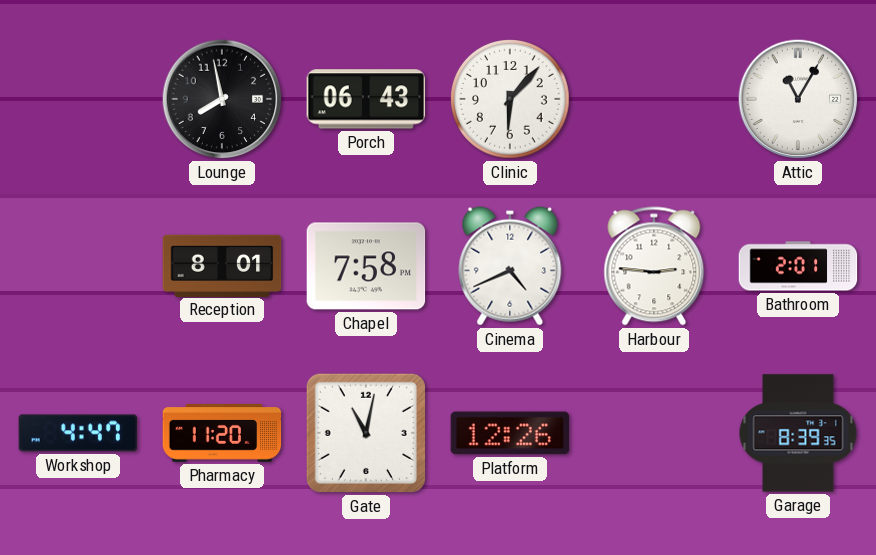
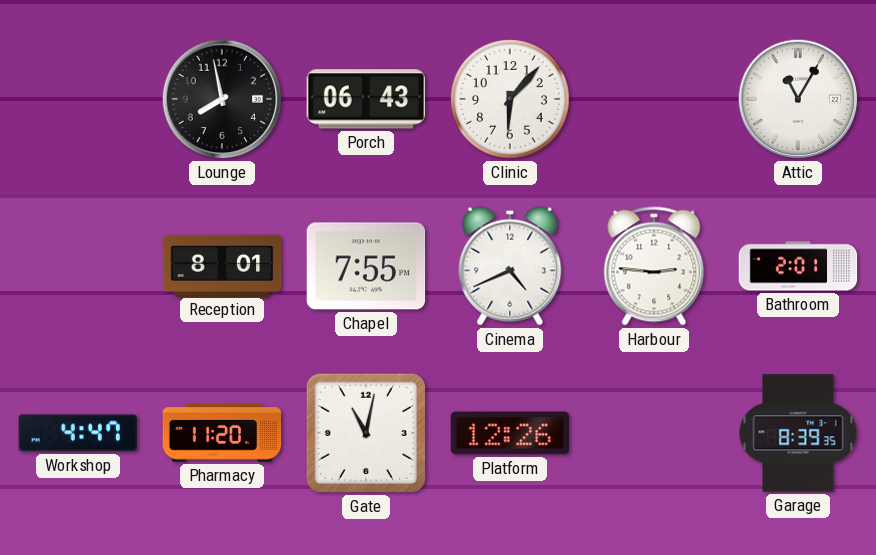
Chapel: 7:58 -> 7:55
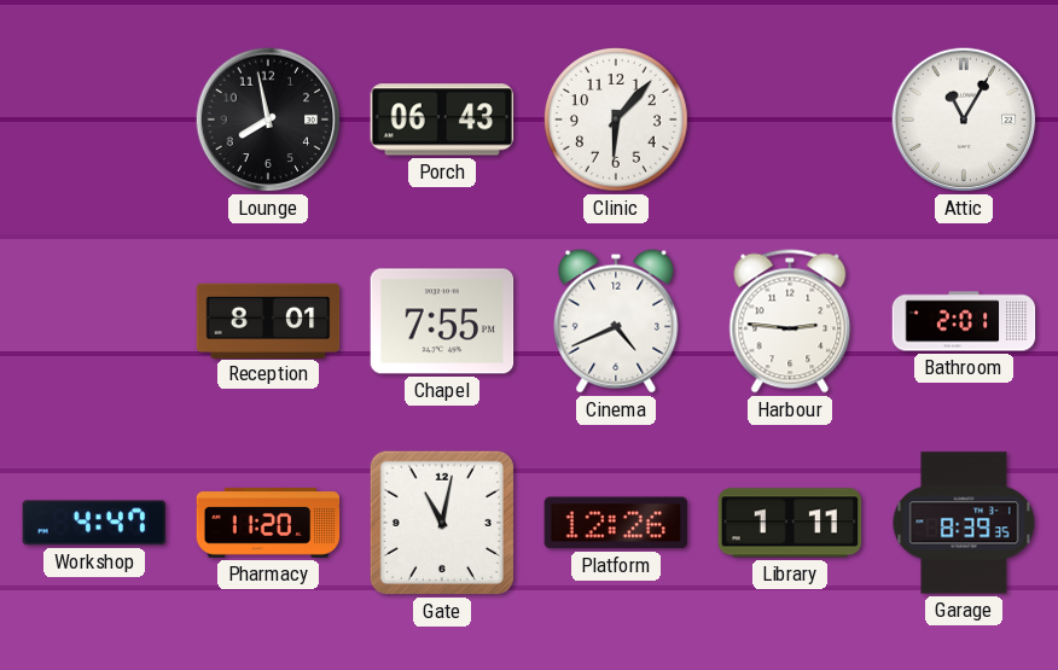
Library: none -> 1:11
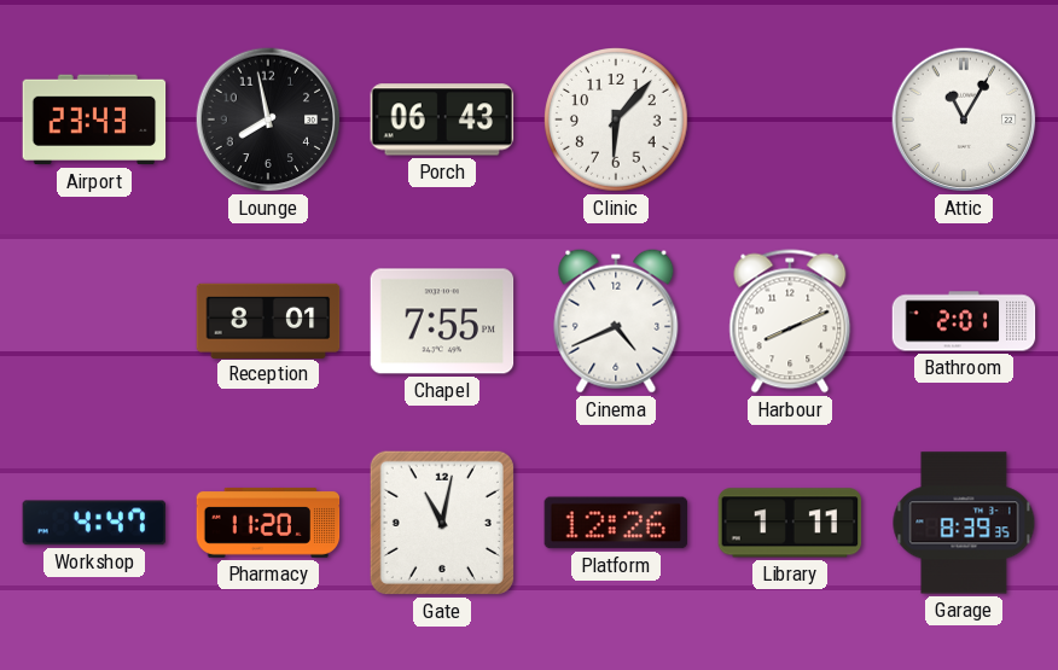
Airport: none -> 23:43
Harbour: 2:46 -> 8:11
